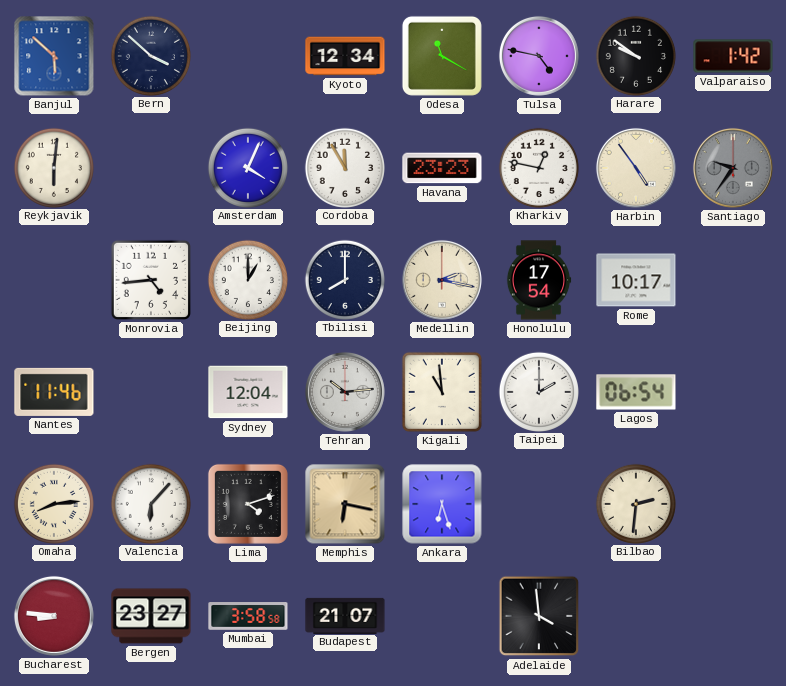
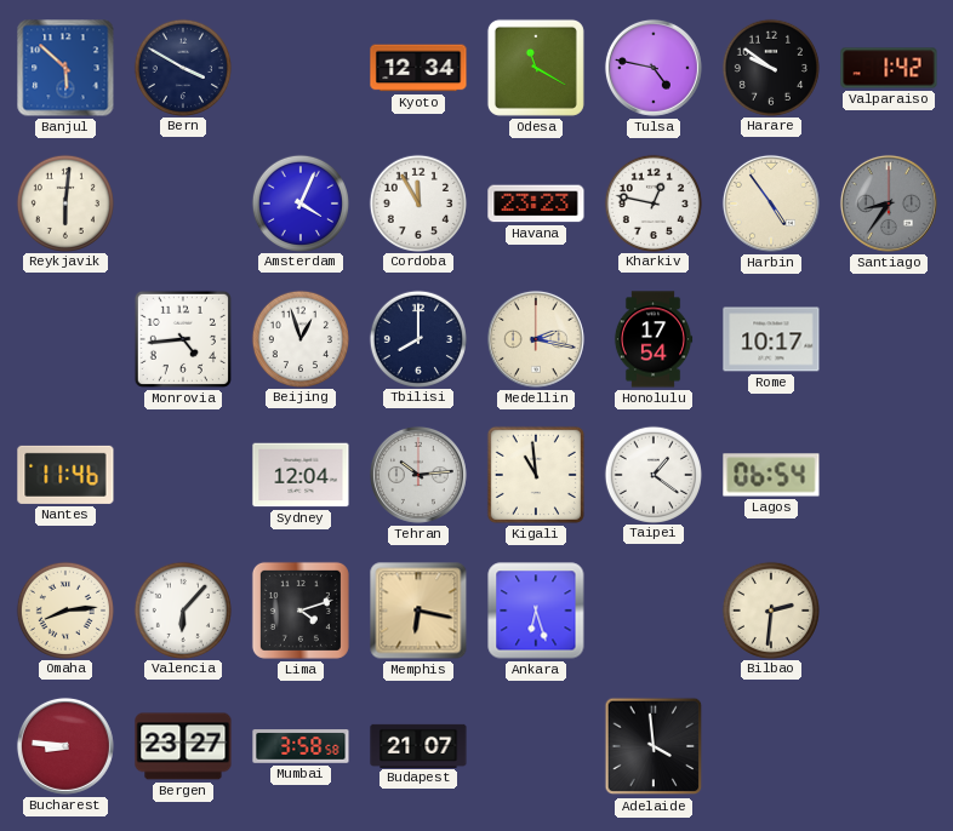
Bern: 3:52 -> 3:50
Santiago: 9:36 -> 8:36
Beijing: 1:00 -> 12:57
Taipei: 2:00 -> 1:21
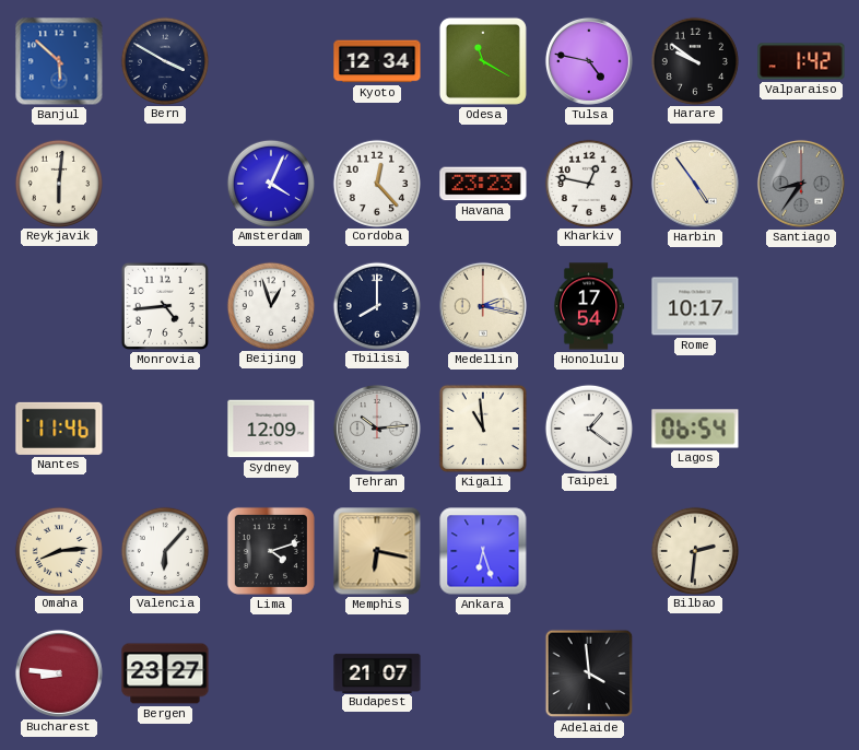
Cordoba: 11:55 -> 12:23
Sydney: 12:04 -> 12:09
Mumbai: 3:58 -> none
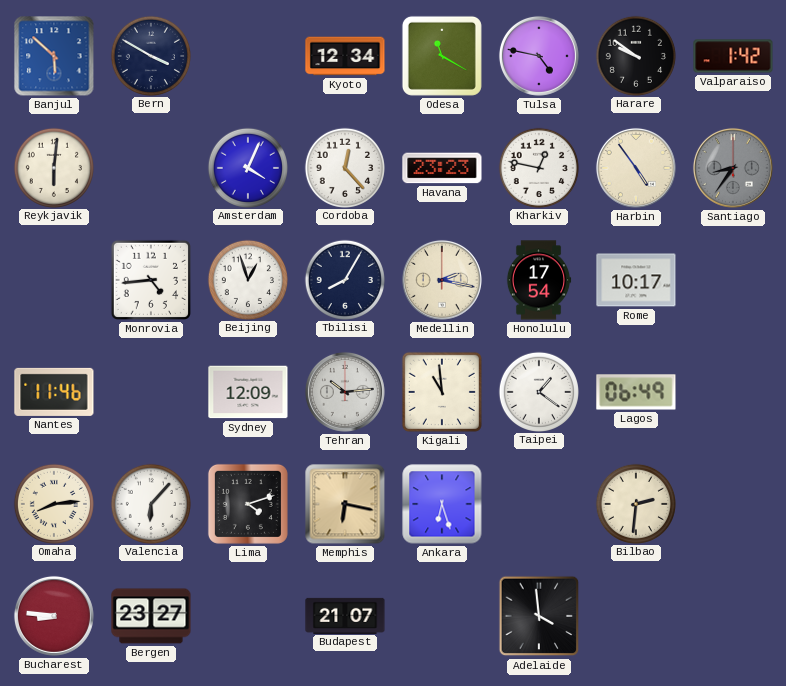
Tbilisi: 8:00 -> 8:05
Lagos: 06:54 -> 06:49
